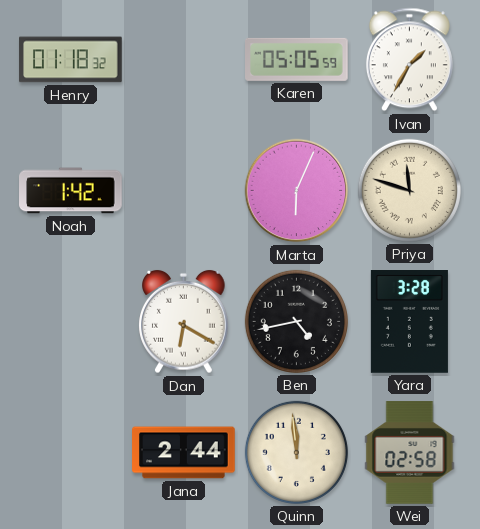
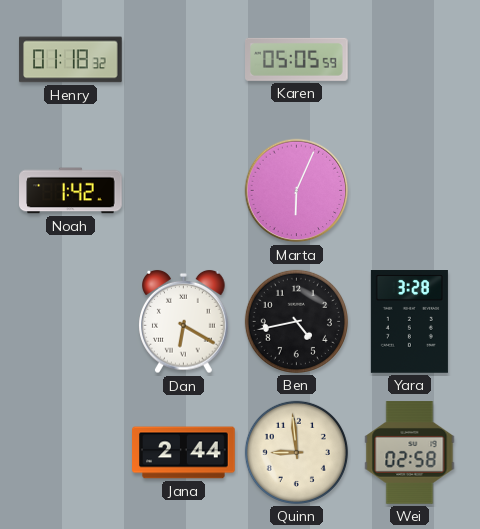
Ivan: 1:35 -> none
Priya: 11:48 -> none
Quinn: 11:59 -> 8:59
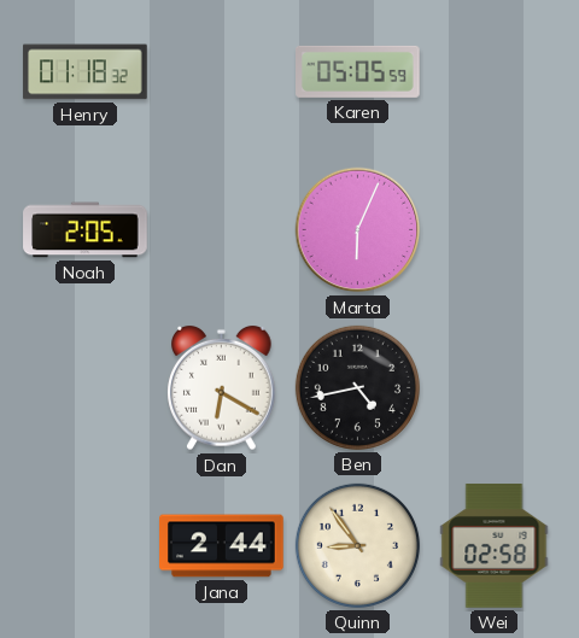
Noah: 1:42 -> 2:05
Yara: 3:28 -> none
Quinn: 8:59 -> 8:54
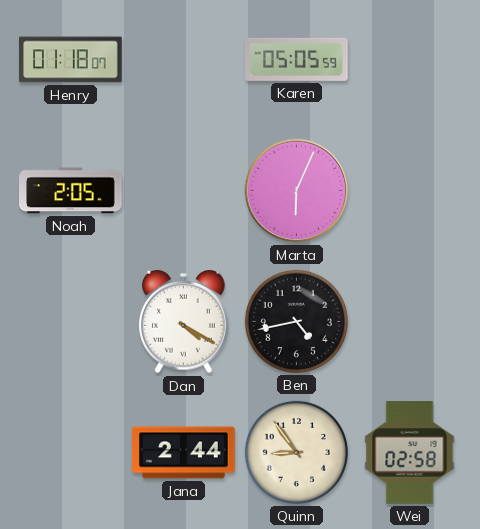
Henry: 01:18:32 -> 01:18:07
Dan: 6:20 -> 4:20
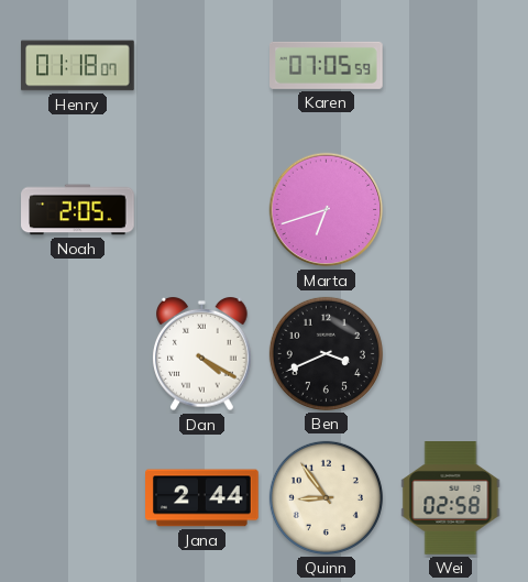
Karen: 05:05 -> 07:05
Marta: 6:04 -> 6:42
Ben: 4:43 -> 3:41
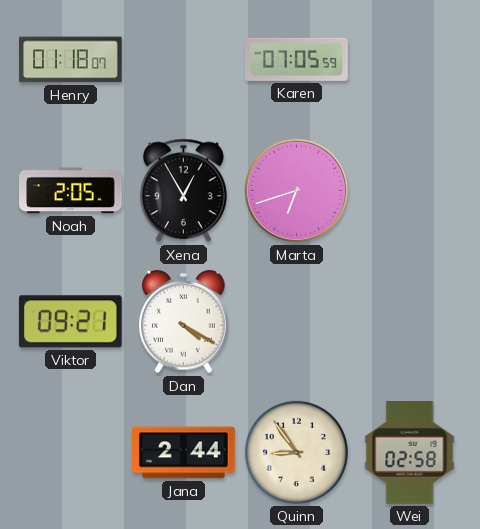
Xena: none -> 12:55
Viktor: none -> 09:21
Ben: 3:41 -> none
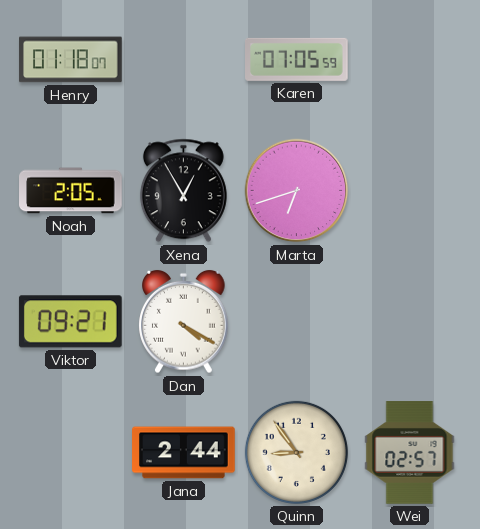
Wei: 02:58 -> 02:57
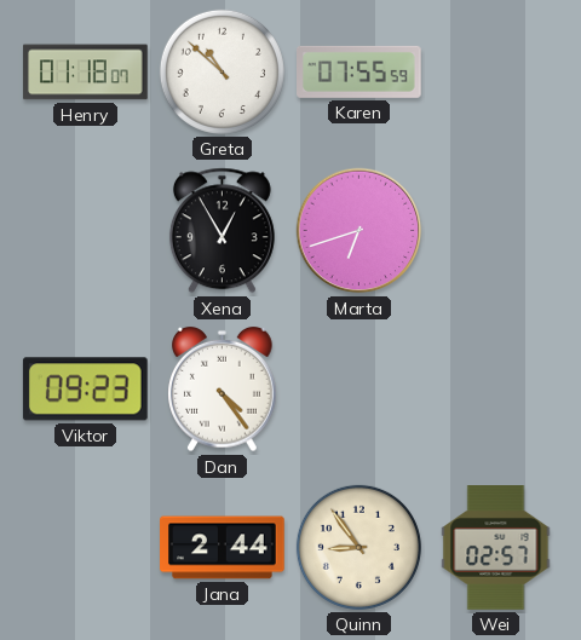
Greta: none -> 10:52
Karen: 07:05 -> 07:55
Noah: 2:05 -> none
Viktor: 09:21 -> 09:23
Dan: 4:20 -> 4:24
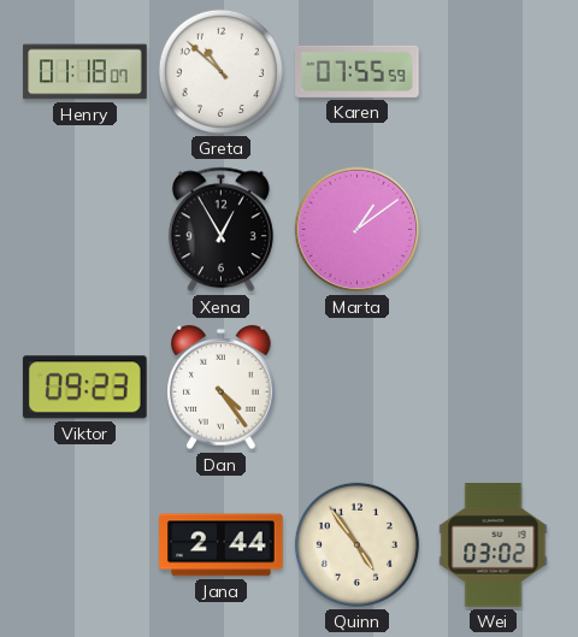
Marta: 6:42 -> 1:09
Quinn: 8:54 -> 4:54
Wei: 02:57 -> 03:02
